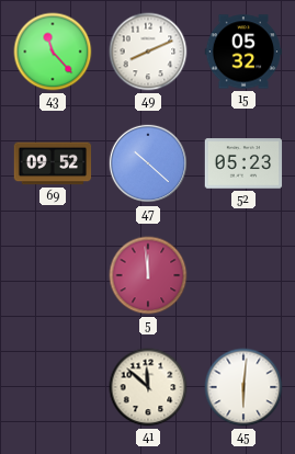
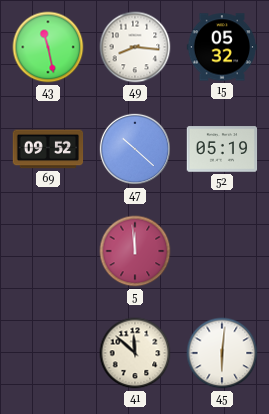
43: 11:23 -> 11:28
49: 8:11 -> 8:16
52: 05:23 -> 05:19
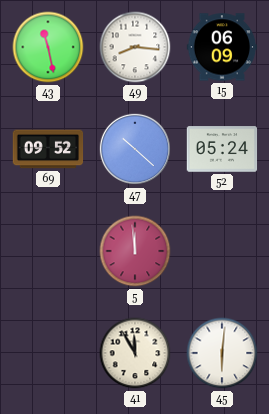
15: 05:32 -> 06:09
52: 05:19 -> 05:24
41: 11:52 -> 11:55
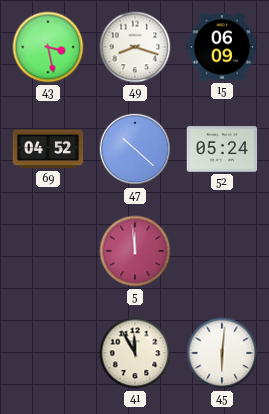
43: 11:28 -> 3:28
49: 8:16 -> 8:18
69: 09:52 -> 04:52
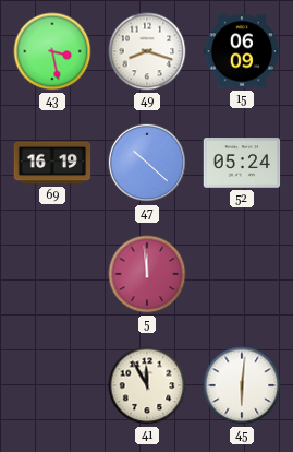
69: 04:52 -> 16:19
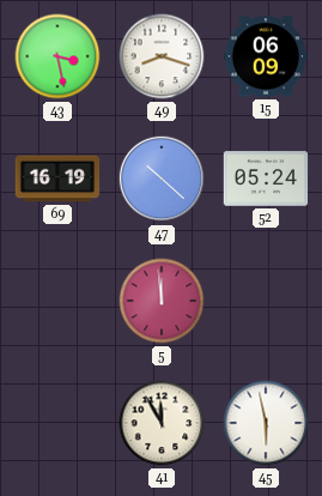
45: 6:01 -> 5:58
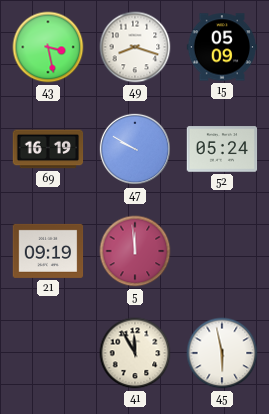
15: 06:09 -> 05:09
47: 10:22 -> 9:50
21: none -> 09:19
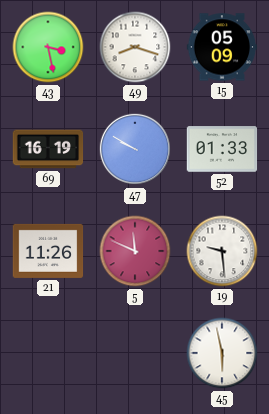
52: 05:24 -> 01:33
21: 09:19 -> 11:26
5: 11:59 -> 11:49
19: none -> 9:29
41: 11:55 -> none
